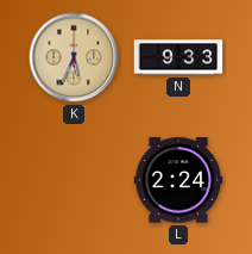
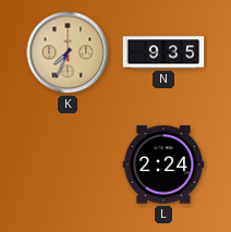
K: 5:34 -> 7:34
N: 9:33 -> 9:35
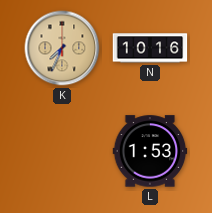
N: 9:35 -> 10:16
L: 2:24 -> 1:53
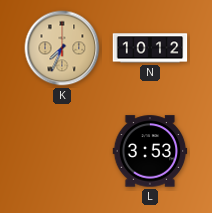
N: 10:16 -> 10:12
L: 1:53 -> 3:53
